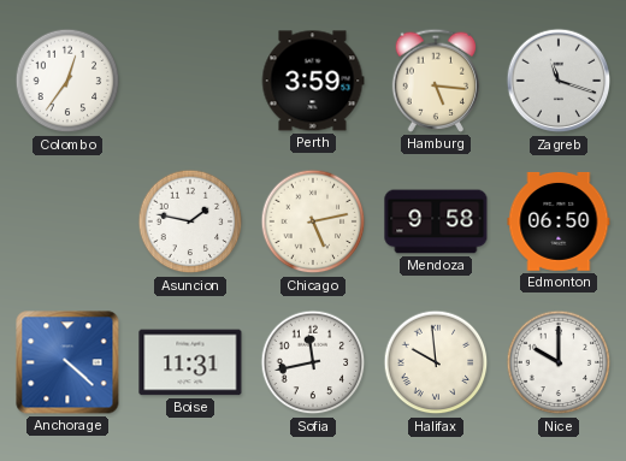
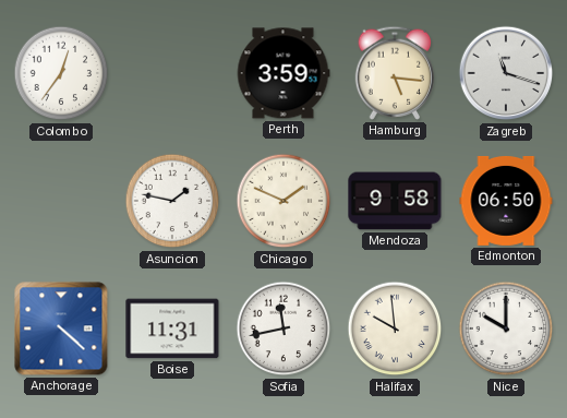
Chicago: 5:13 -> 1:49
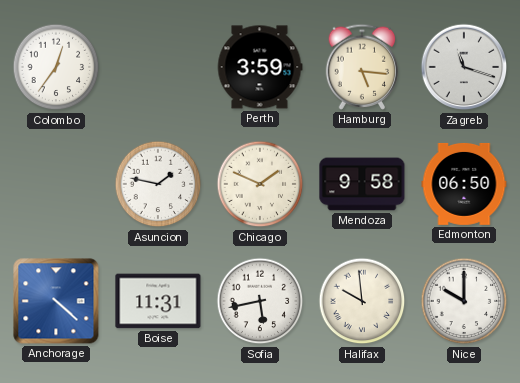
Sofia: 11:43 -> 5:43
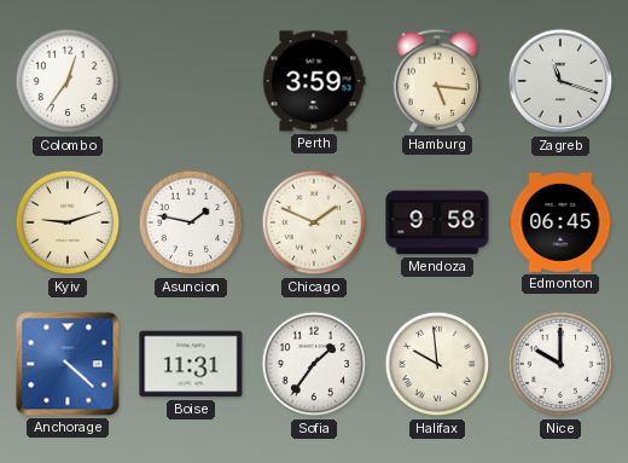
Kyiv: none -> 9:12
Edmonton: 06:50 -> 06:45
Sofia: 5:43 -> 1:36
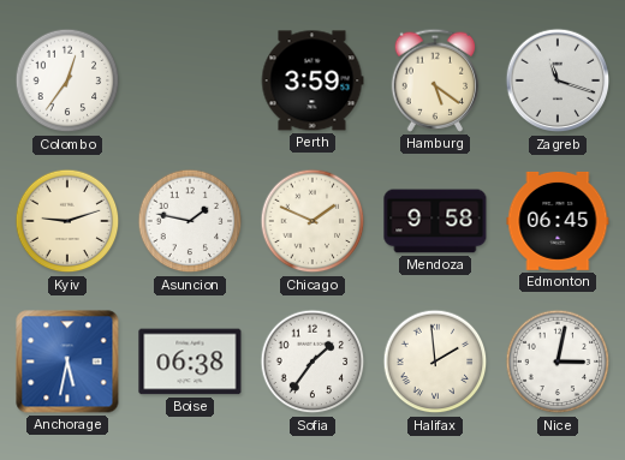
Hamburg: 5:16 -> 5:21
Anchorage: 4:22 -> 5:32
Boise: 11:31 -> 06:38
Halifax: 9:59 -> 1:59
Nice: 10:00 -> 3:02
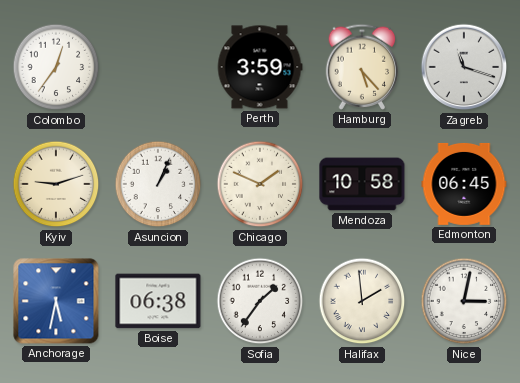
Hamburg: 5:21 -> 5:23
Asuncion: 1:47 -> 1:04
Mendoza: 9:58 -> 10:58
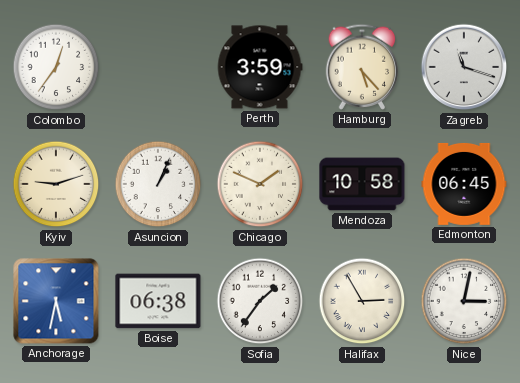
Halifax: 1:59 -> 2:55
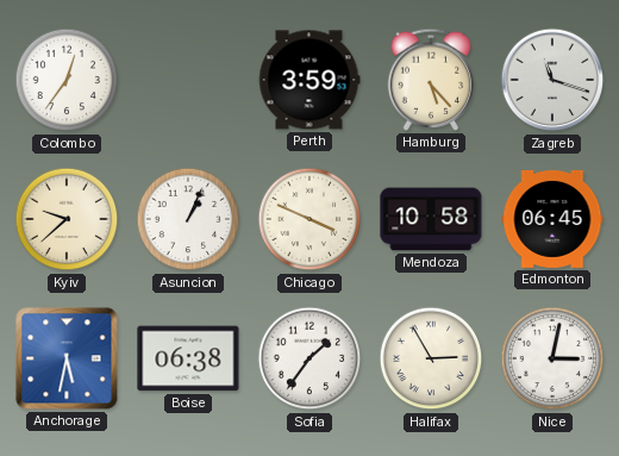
Kyiv: 9:12 -> 9:38
Chicago: 1:49 -> 3:49
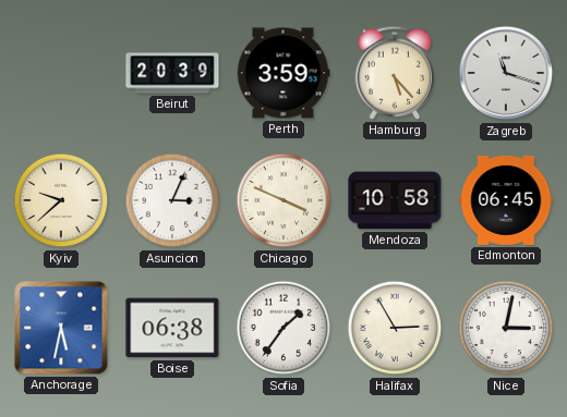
Colombo: 12:36 -> none
Beirut: none -> 20:39
Asuncion: 1:04 -> 3:04
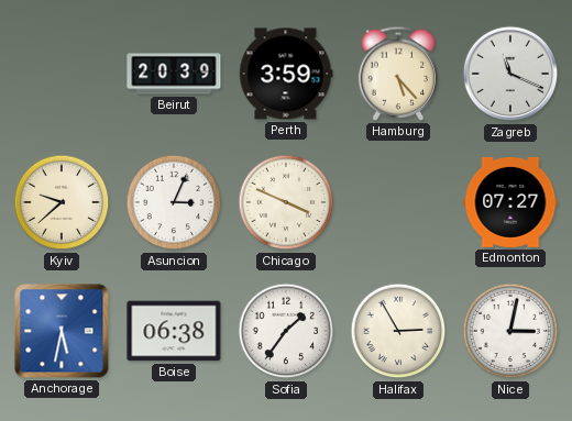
Zagreb: 11:18 -> 11:19
Mendoza: 10:58 -> none
Edmonton: 06:45 -> 07:27
